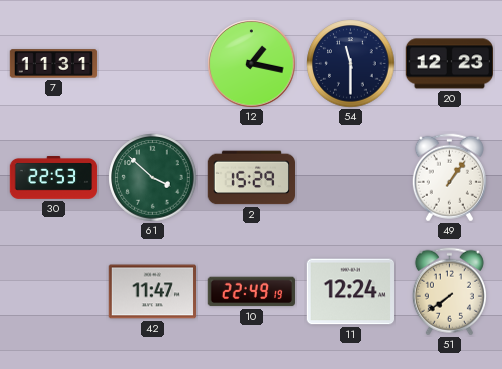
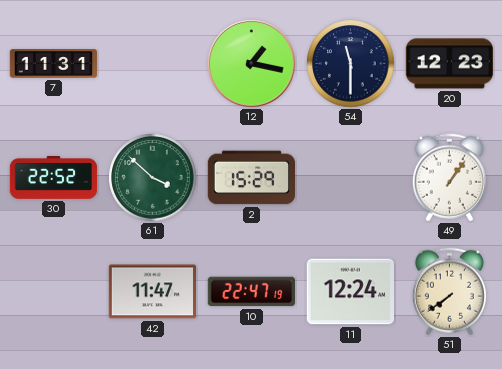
30: 22:53 -> 22:52
10: 22:49 -> 22:47
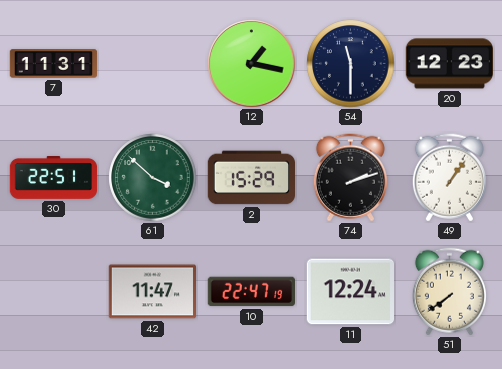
30: 22:52 -> 22:51
74: none -> 2:12
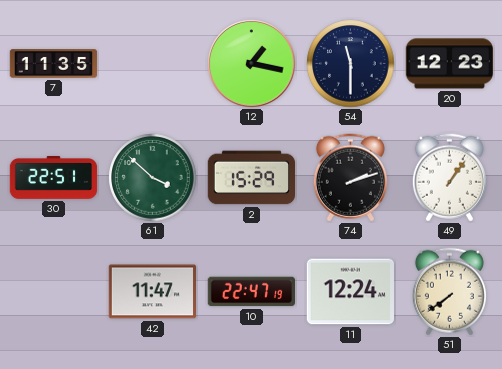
7: 11:31 -> 11:35
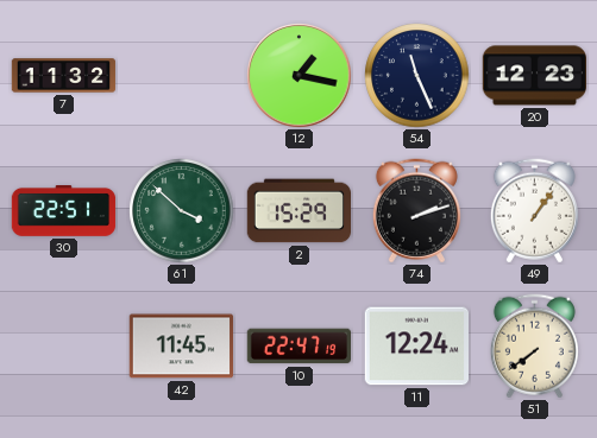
7: 11:35 -> 11:32
54: 11:30 -> 11:26
42: 11:47 -> 11:45
